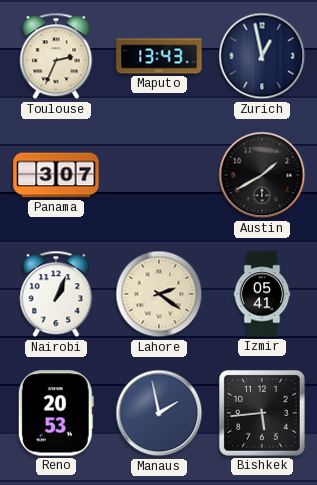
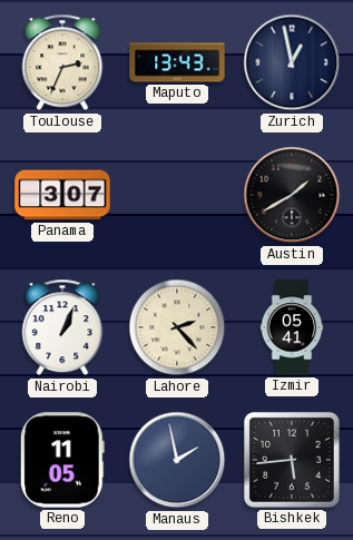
Lahore: 2:21 -> 2:23
Reno: 20:53 -> 11:05
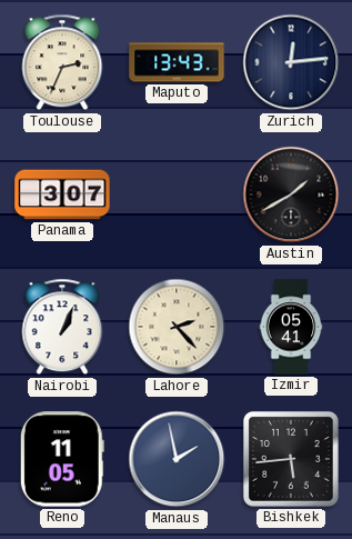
Zurich: 12:58 -> 12:14
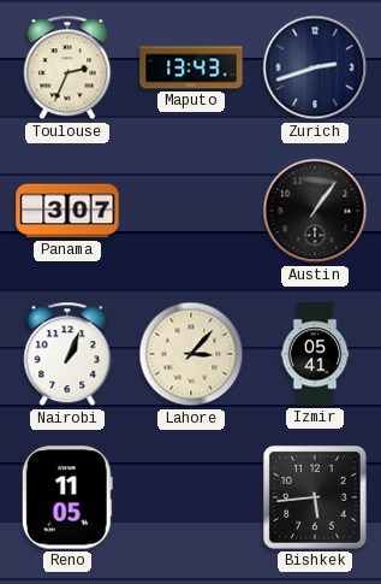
Zurich: 12:14 -> 2:42
Austin: 1:40 -> 1:06
Lahore: 2:23 -> 3:07
Manaus: 1:58 -> none
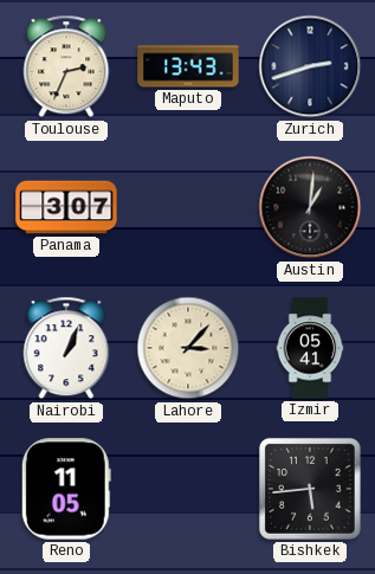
Austin: 1:06 -> 1:01
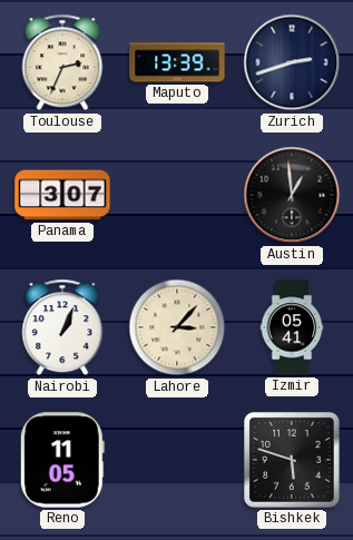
Maputo: 13:43 -> 13:39
Austin: 1:01 -> 12:59
Bishkek: 5:44 -> 5:48
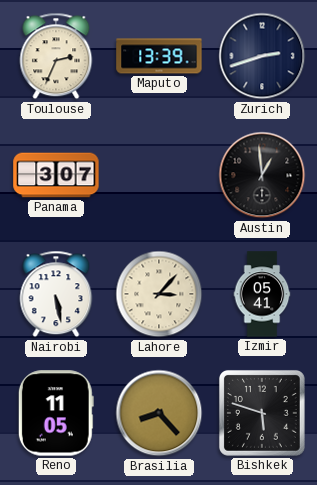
Nairobi: 1:04 -> 5:28
Brasilia: none -> 8:23
